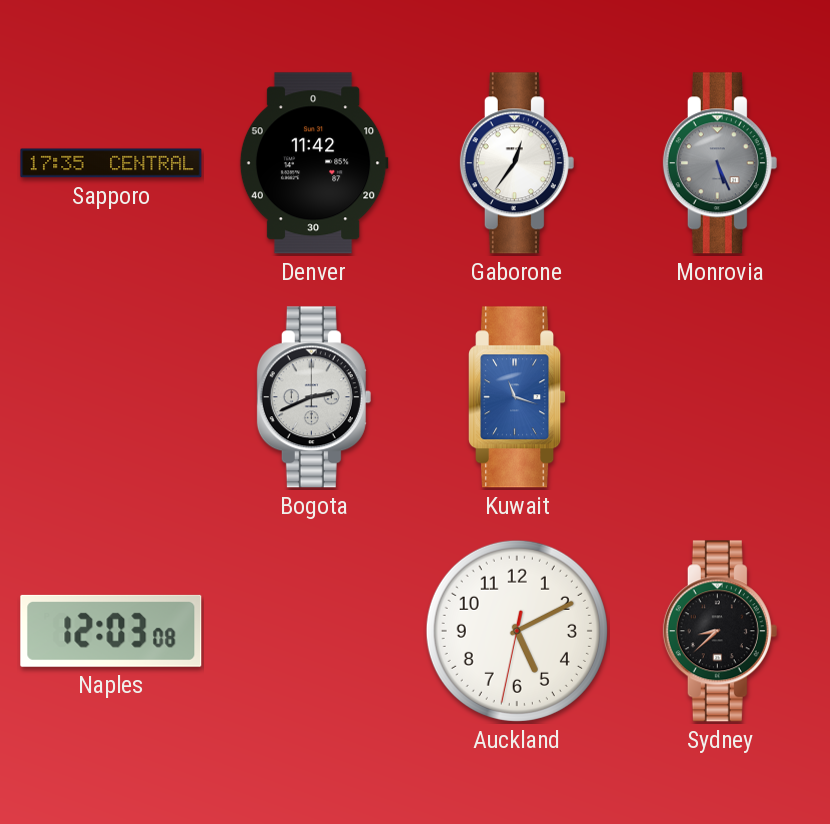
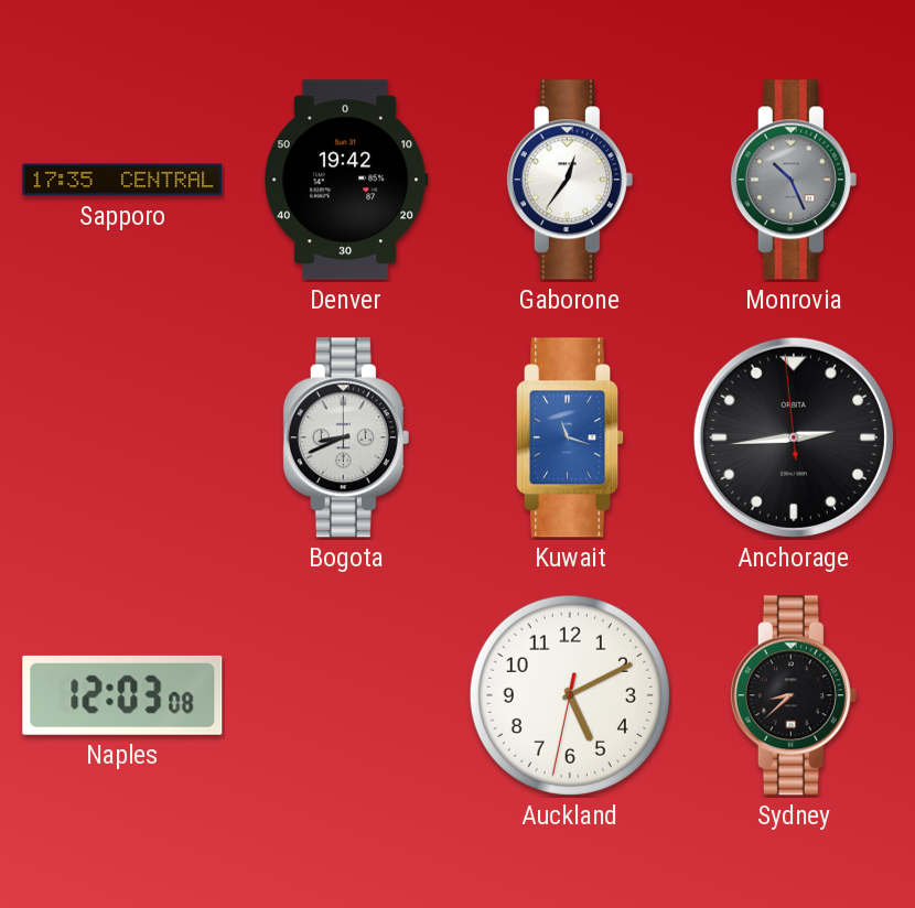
Denver: 11:42 -> 19:42
Monrovia: 5:26 -> 10:26
Bogota: 2:41 -> 8:41
Anchorage: none -> 2:43
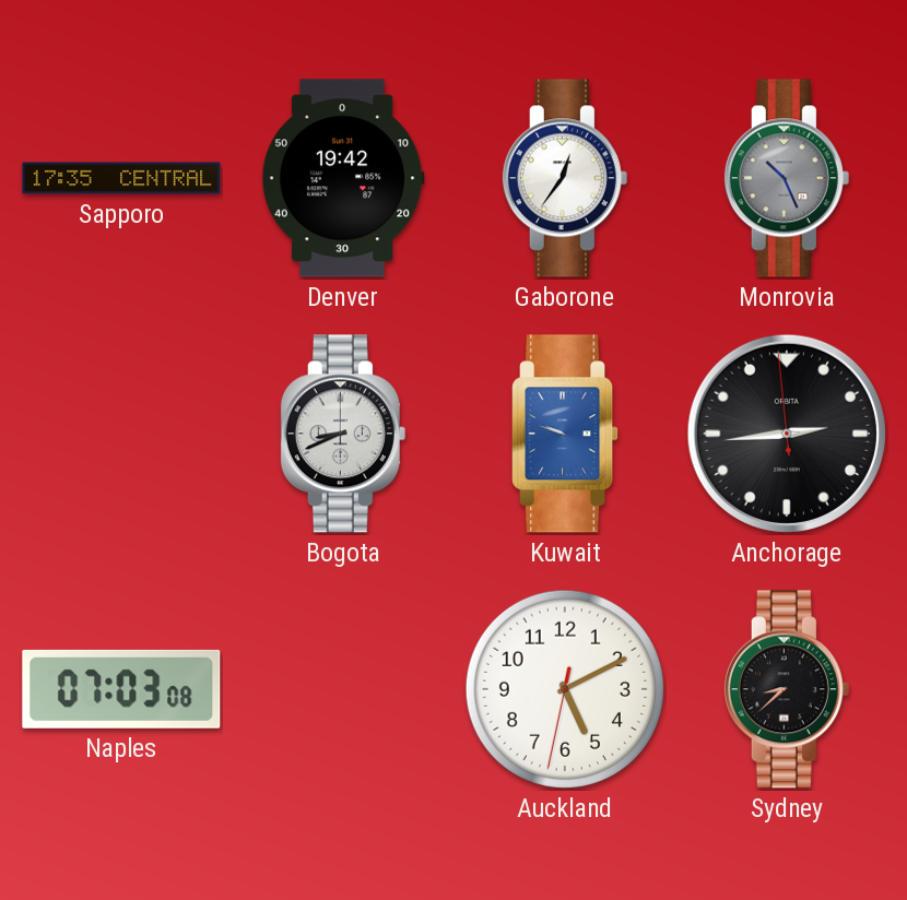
Kuwait: 11:18 -> 9:48
Naples: 12:03 -> 07:03
